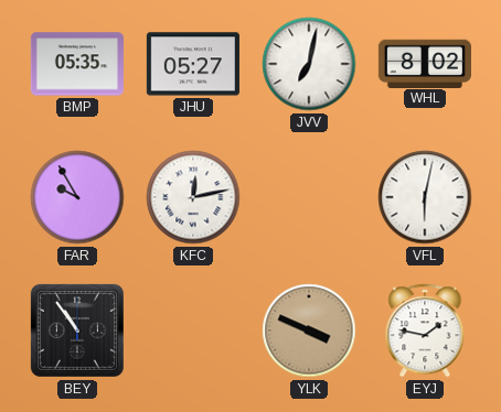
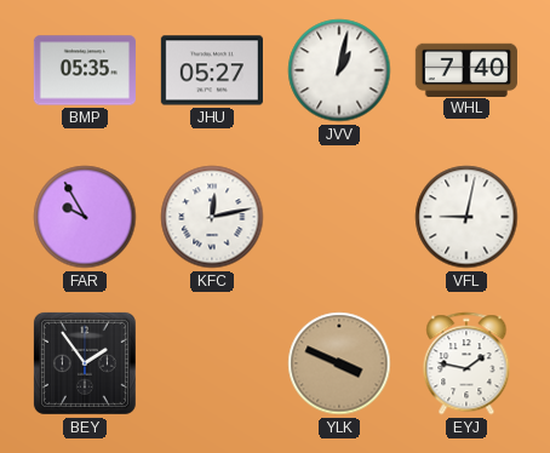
JVV: 7:02 -> 1:02
WHL: 8:02 -> 7:40
VFL: 6:02 -> 9:02
BEY: 10:54 -> 1:54
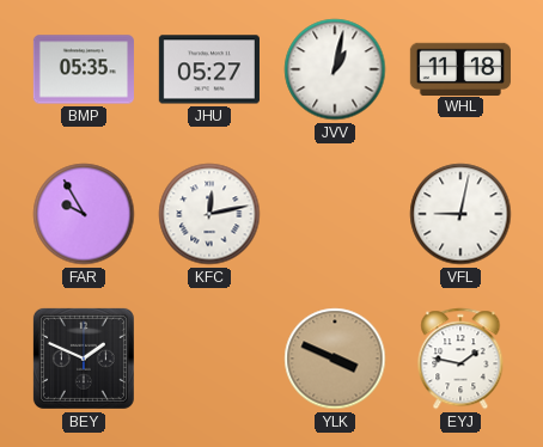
WHL: 7:40 -> 11:18
BEY: 1:54 -> 1:49
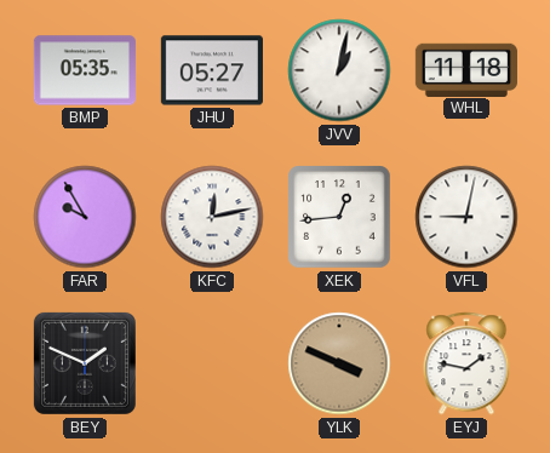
XEK: none -> 12:44
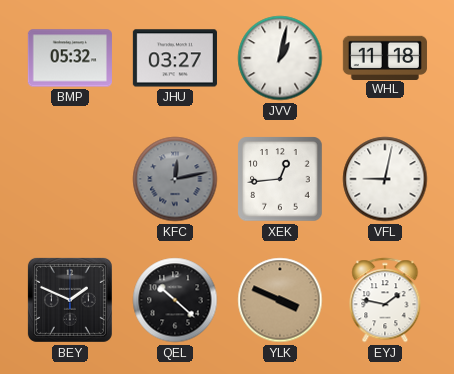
BMP: 05:35 -> 05:32
JHU: 05:27 -> 03:27
FAR: 9:55 -> none
KFC dial: white -> grey
QEL: none -> 10:22
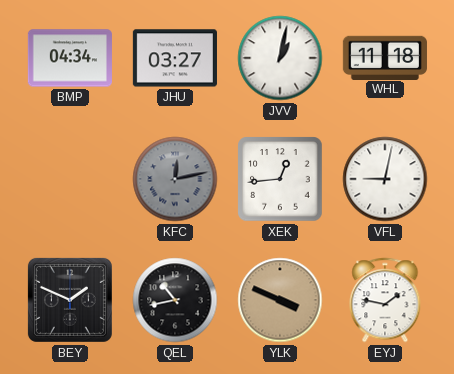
BMP: 05:32 -> 04:34
QEL: 10:22 -> 10:43
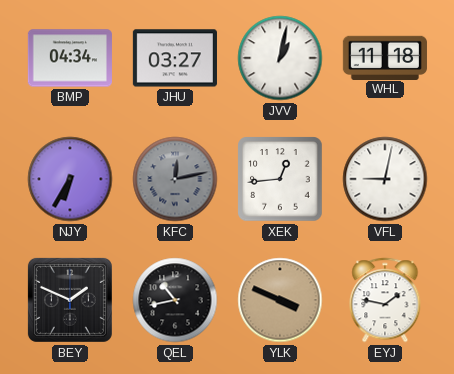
NJY: none -> 6:35
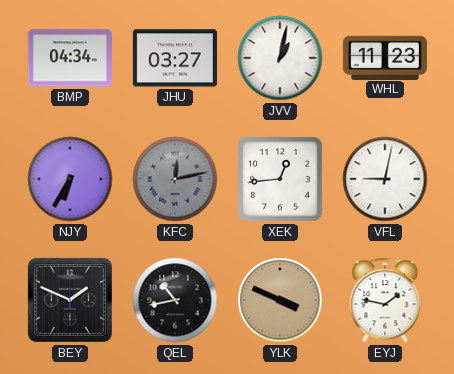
WHL: 11:18 -> 11:23
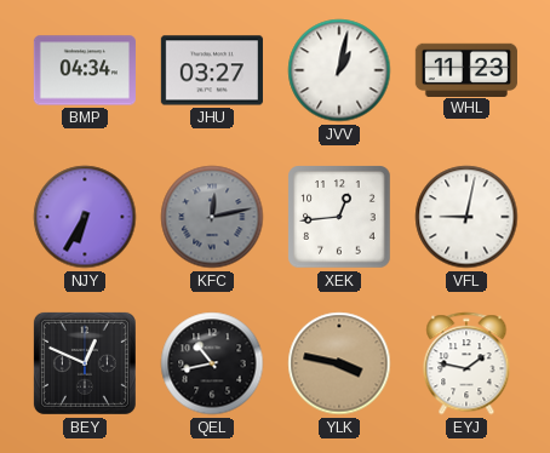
BEY: 1:49 -> 12:49
YLK: 3:49 -> 3:47
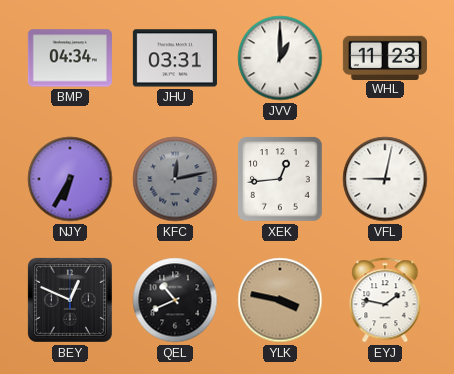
JHU: 03:27 -> 03:31
JVV: 1:02 -> 1:00
QEL: 10:43 -> 10:41
